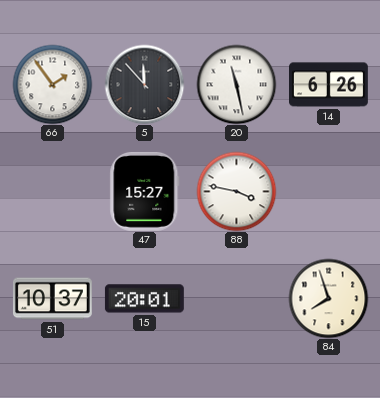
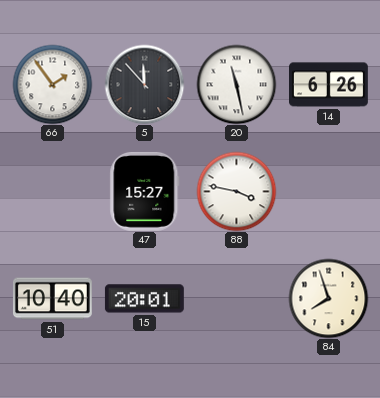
51: 10:37 -> 10:40
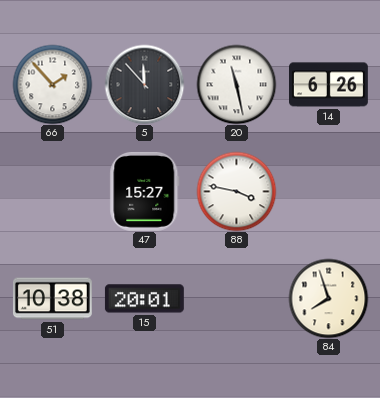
66: 1:54 -> 1:53
51: 10:40 -> 10:38
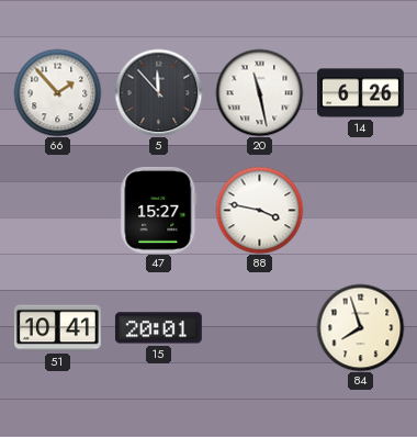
51: 10:38 -> 10:41
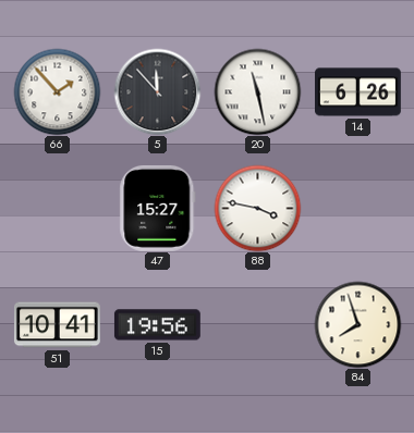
15: 20:01 -> 19:56
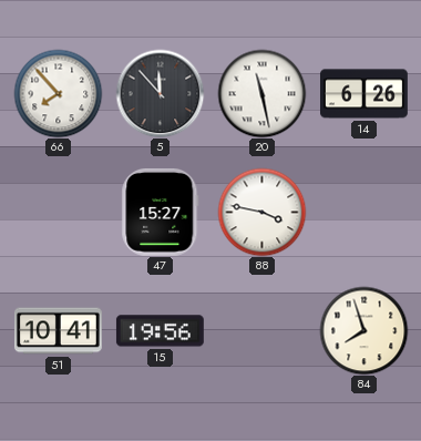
66: 1:53 -> 7:53
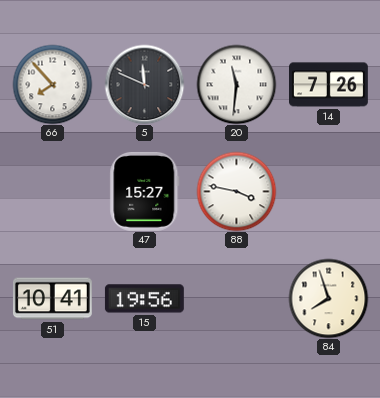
5: 11:53 -> 11:49
20: 11:28 -> 11:31
14: 6:26 -> 7:26
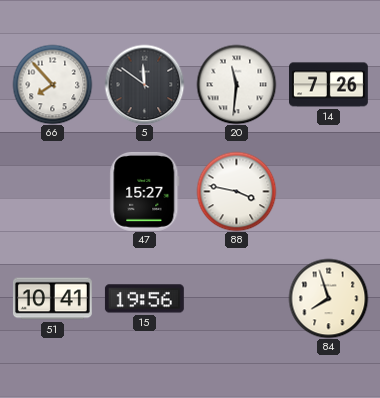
5: 11:49 -> 11:51
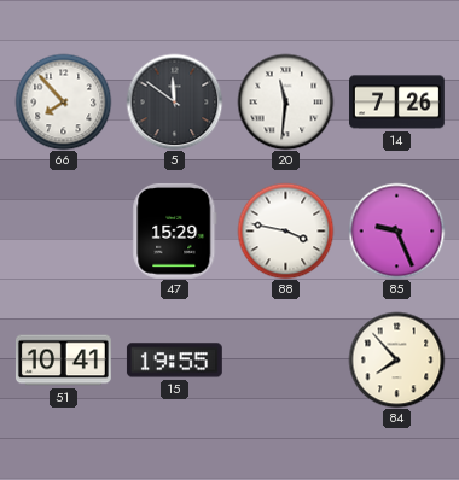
47: 15:27 -> 15:29
85: none -> 9:26
15: 19:56 -> 19:55
84: 7:57 -> 7:53
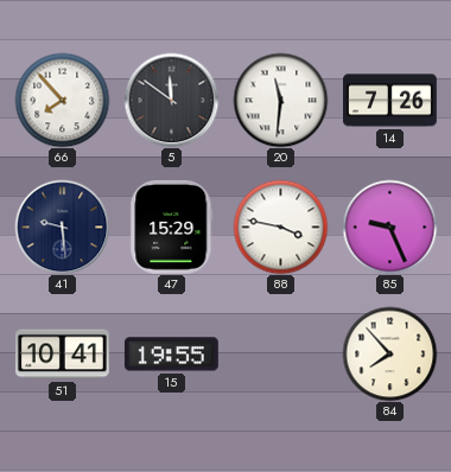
41: none -> 9:29
